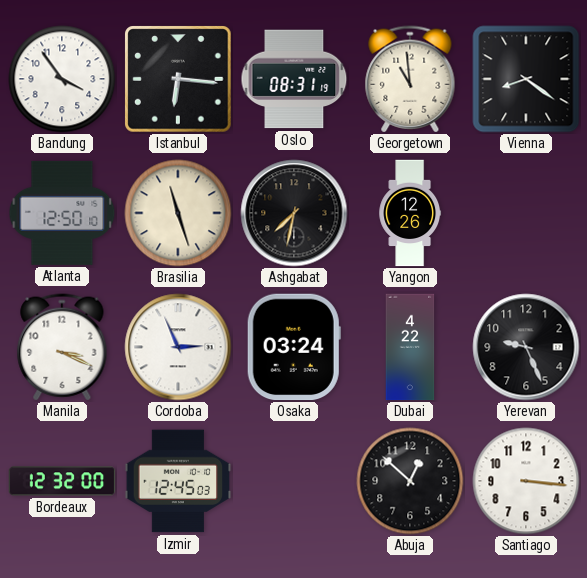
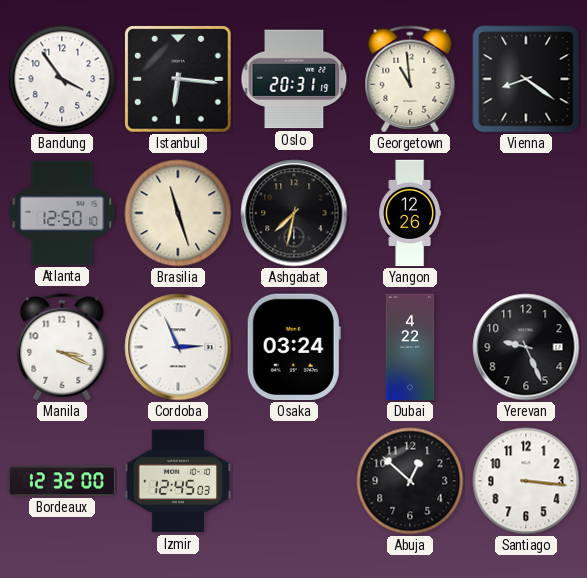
Oslo: 08:31 -> 20:31
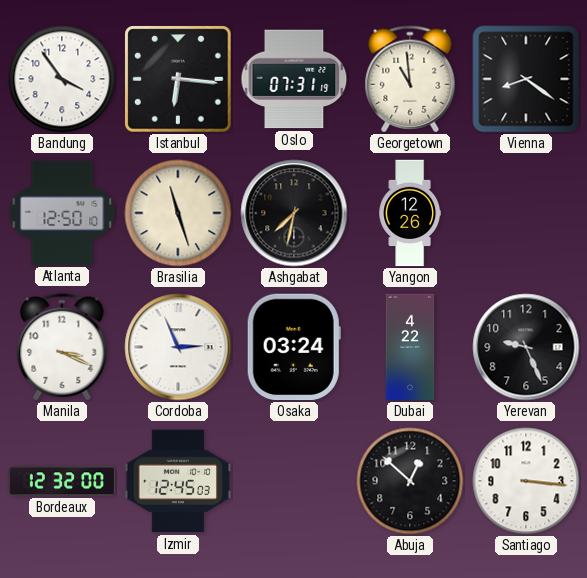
Oslo: 20:31 -> 07:31
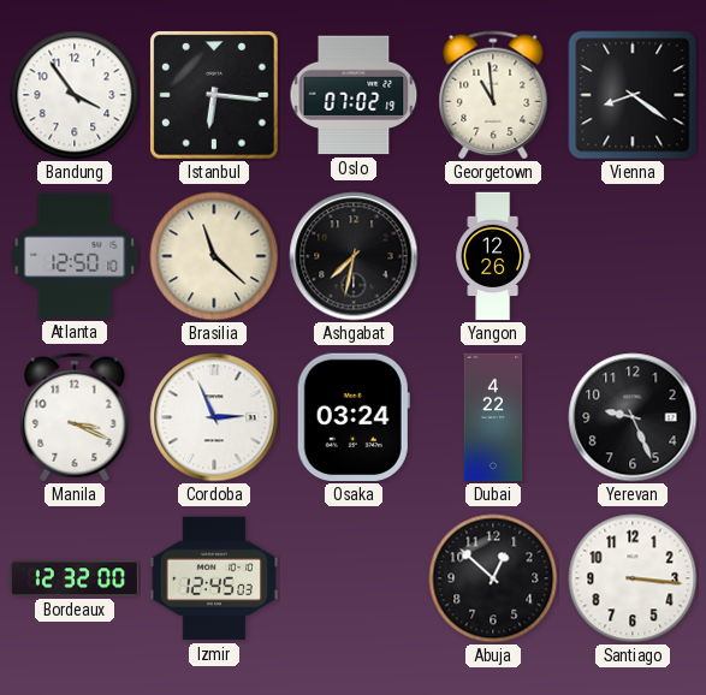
Oslo: 07:31 -> 07:02
Brasilia: 11:27 -> 11:22
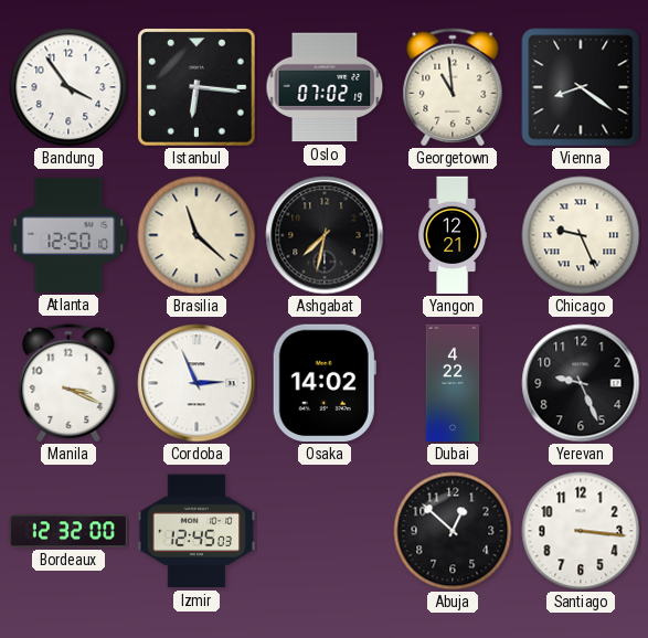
Yangon: 12:26 -> 12:21
Chicago: none -> 9:26
Osaka: 03:24 -> 14:02
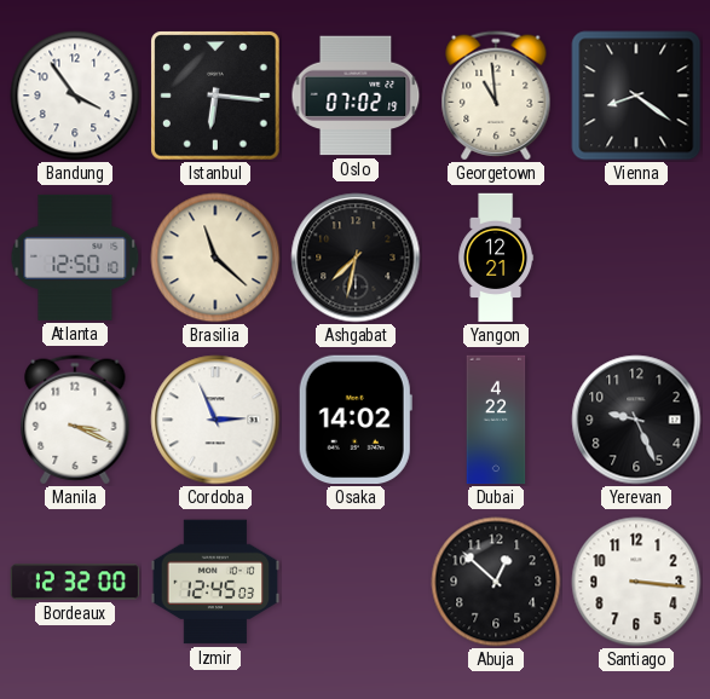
Chicago: 9:26 -> none
